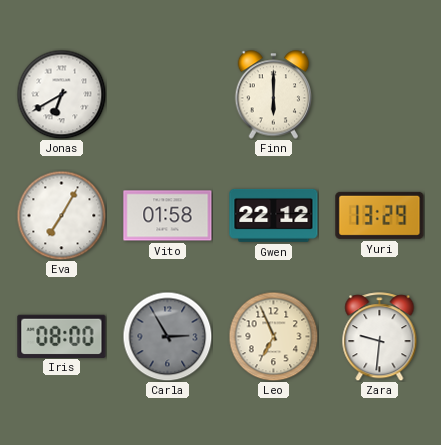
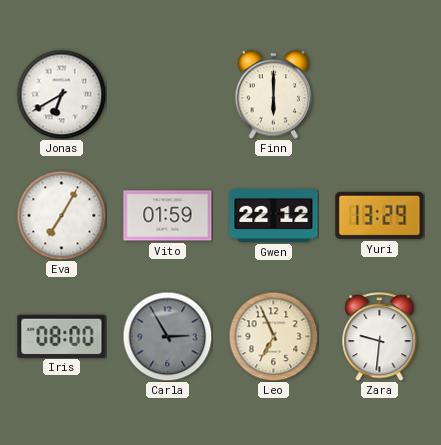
Vito: 01:58 -> 01:59
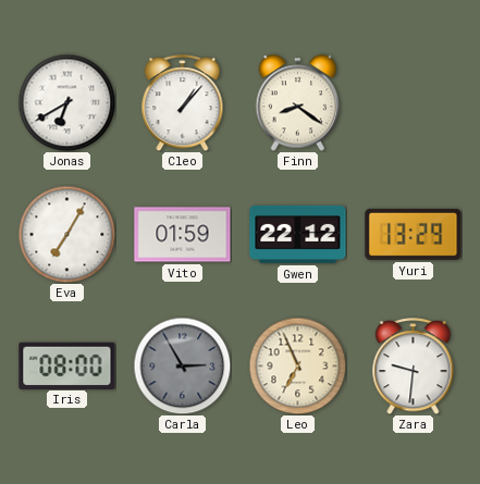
Cleo: none -> 1:07
Finn: 6:00 -> 8:21
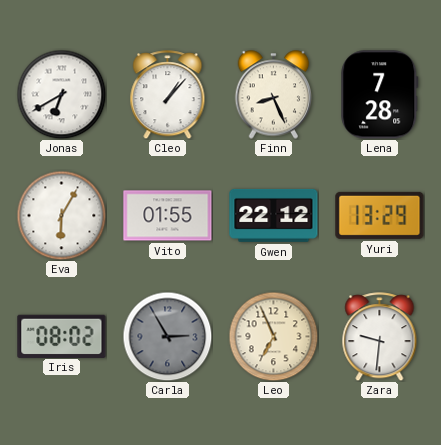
Finn: 8:21 -> 8:26
Lena: none -> 7:28
Eva: 7:05 -> 6:05
Vito: 01:59 -> 01:55
Iris: 08:00 -> 08:02
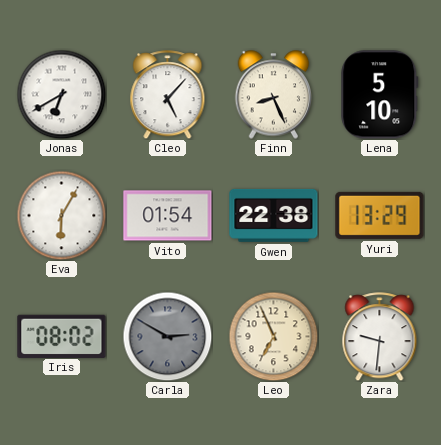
Cleo: 1:07 -> 5:07
Lena: 7:28 -> 5:10
Vito: 01:55 -> 01:54
Gwen: 22:12 -> 22:38
Carla: 2:55 -> 2:50
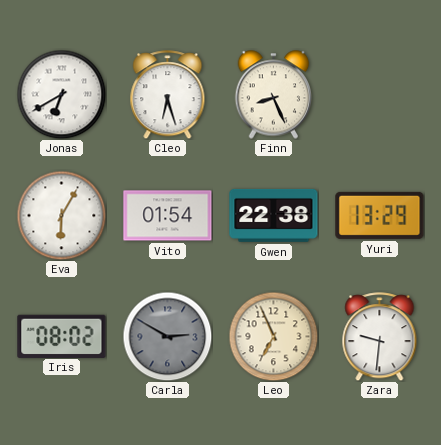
Cleo: 5:07 -> 6:27
Lena: 5:10 -> none
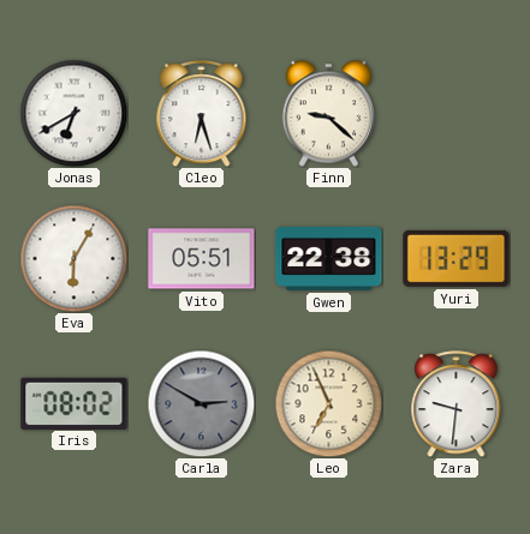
Finn: 8:26 -> 9:22
Vito: 01:54 -> 05:51
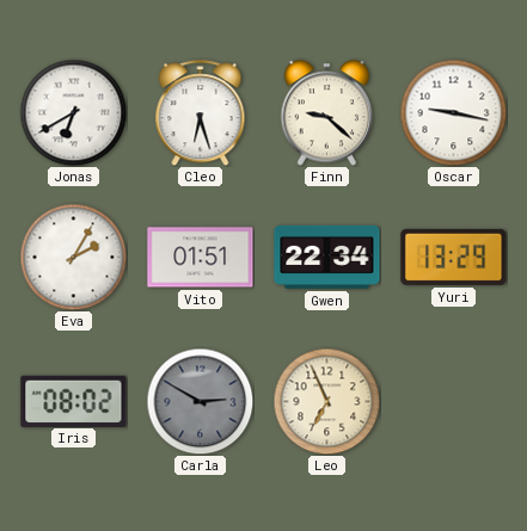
Oscar: none -> 9:17
Eva: 6:05 -> 2:05
Vito: 05:51 -> 01:51
Gwen: 22:38 -> 22:34
Zara: 9:31 -> none
